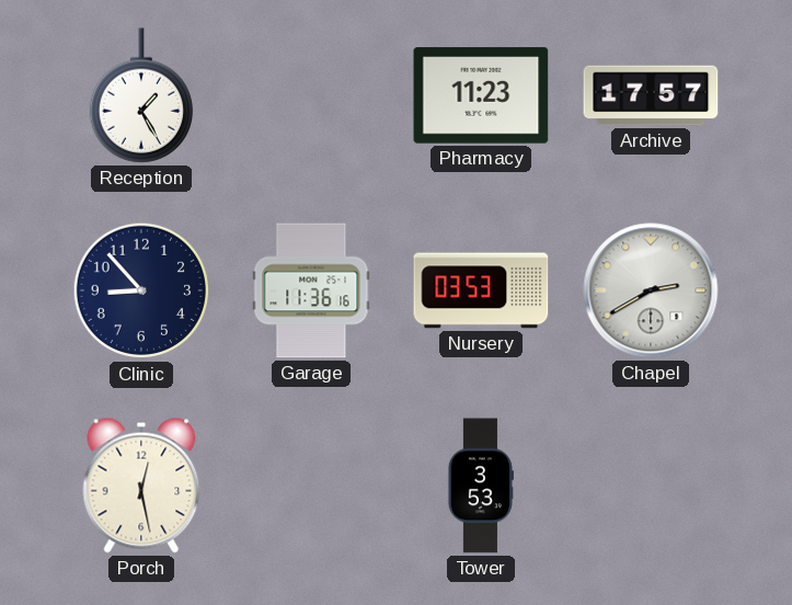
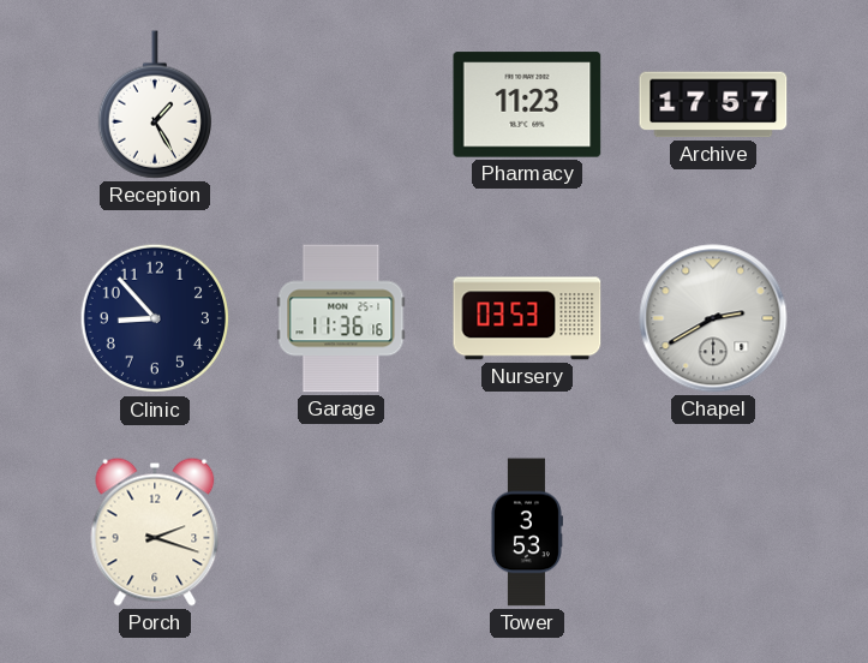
Porch: 12:28 -> 2:18
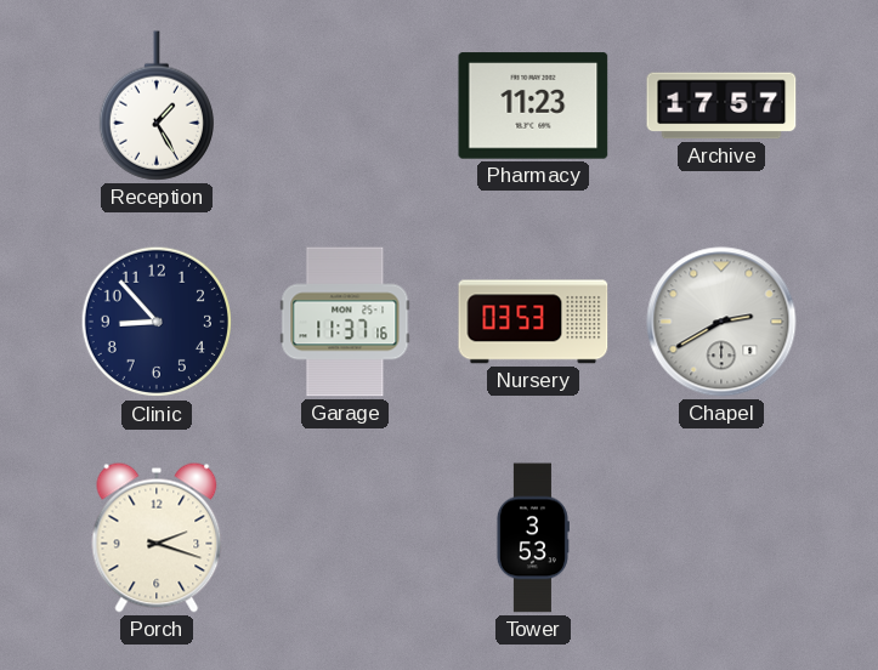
Garage: 11:36 -> 11:37
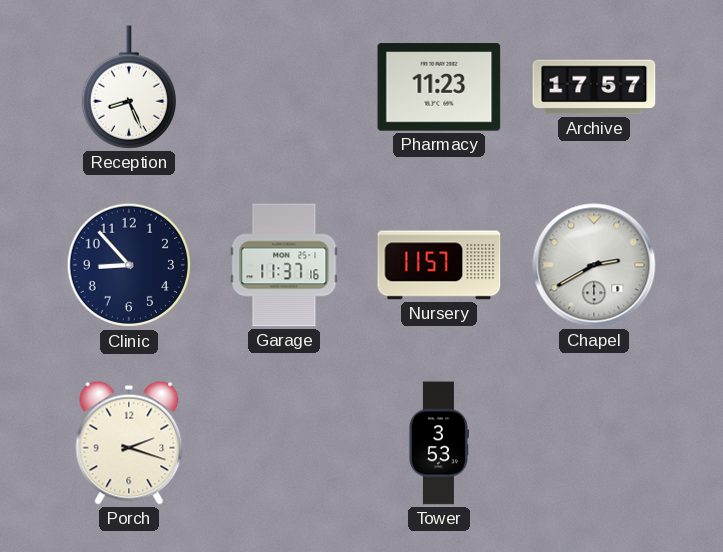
Reception: 1:25 -> 8:26
Nursery: 03:53 -> 11:57
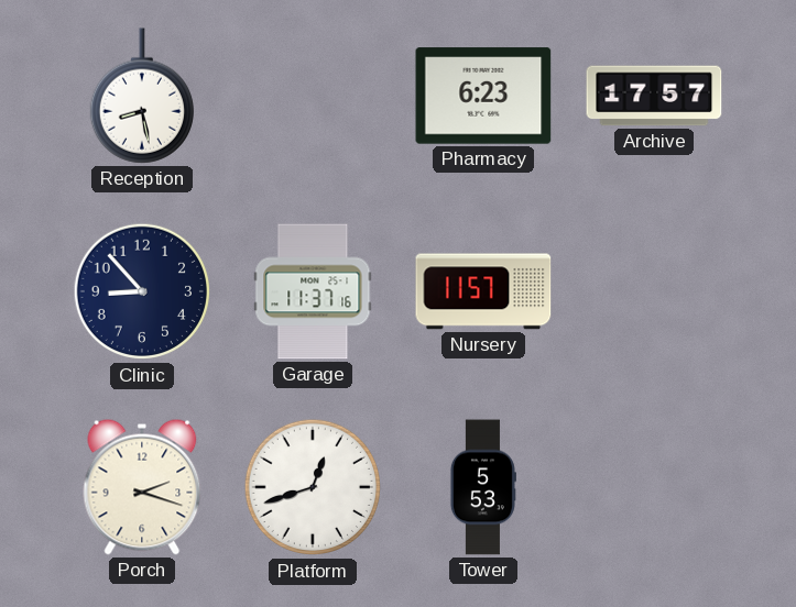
Reception: 8:26 -> 8:28
Pharmacy: 11:23 -> 6:23
Chapel: 2:40 -> none
Platform: none -> 12:42
Tower: 3:53 -> 5:53
